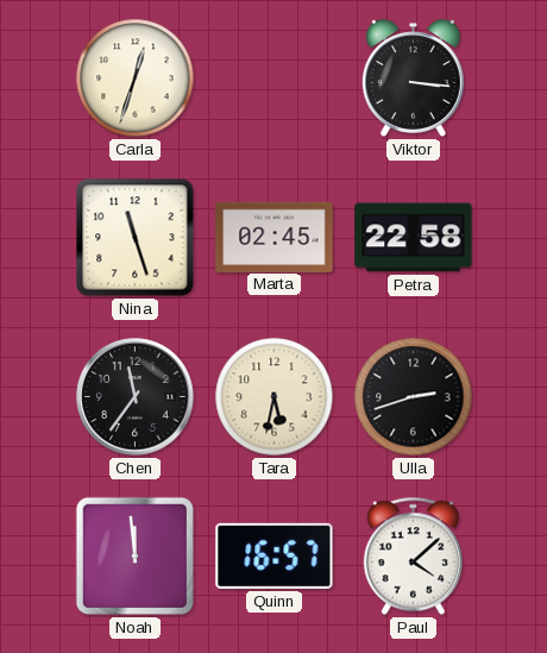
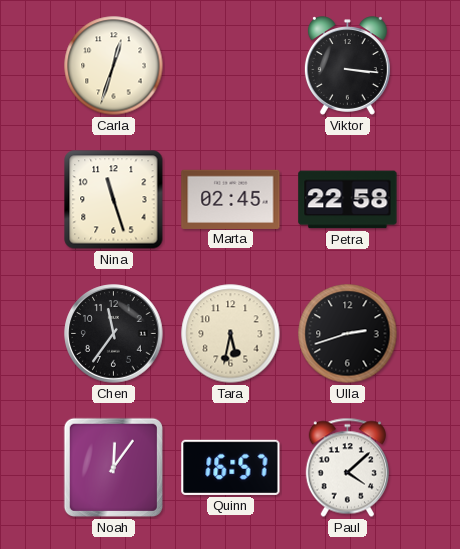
Noah: 11:59 -> 12:06
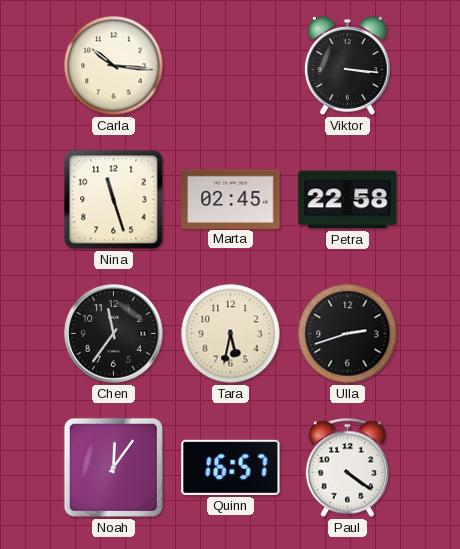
Carla: 12:33 -> 10:16
Paul: 4:08 -> 4:21
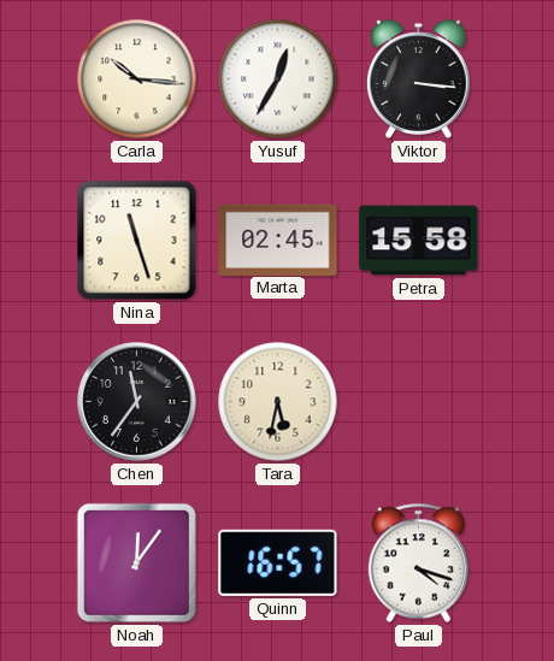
Yusuf: none -> 12:35
Petra: 22:58 -> 15:58
Ulla: 2:42 -> none
Paul: 4:21 -> 4:18
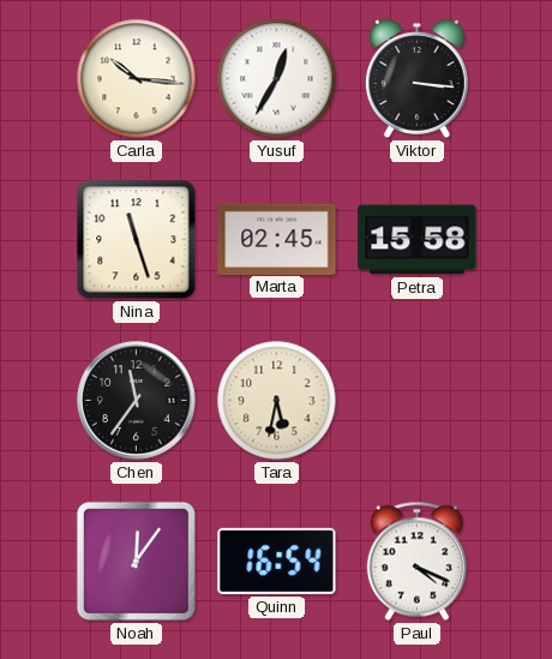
Quinn: 16:57 -> 16:54
Paul: 4:18 -> 4:19
